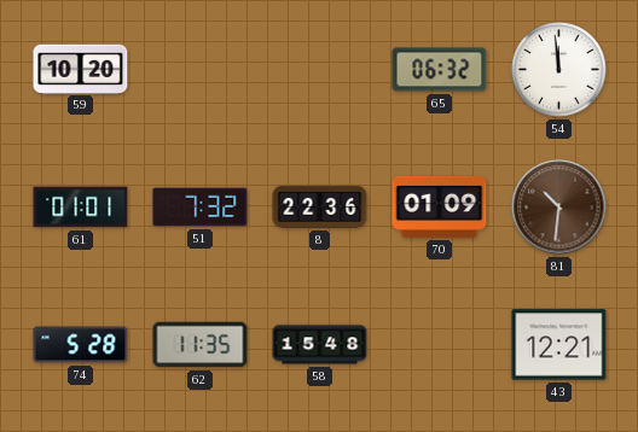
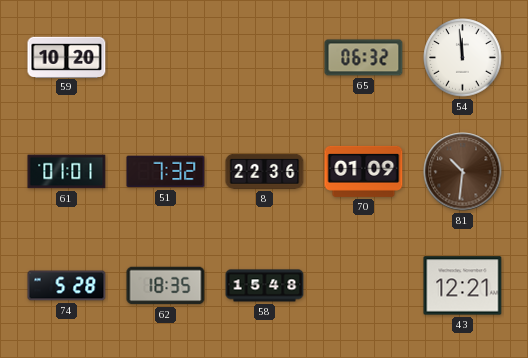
62: 11:35 -> 18:35
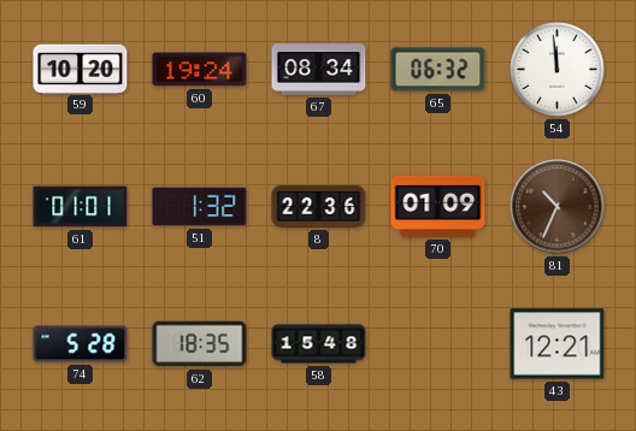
60: none -> 19:24
67: none -> 08:34
51: 7:32 -> 1:32
81: 10:31 -> 10:34
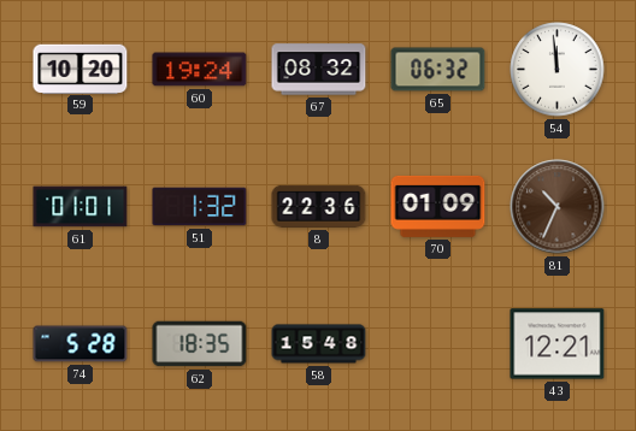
67: 08:34 -> 08:32
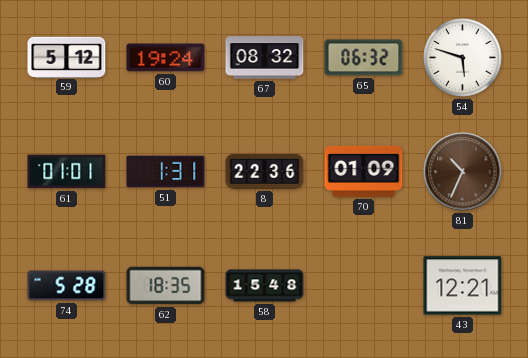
59: 10:20 -> 5:12
54: 11:59 -> 5:48
51: 1:32 -> 1:31
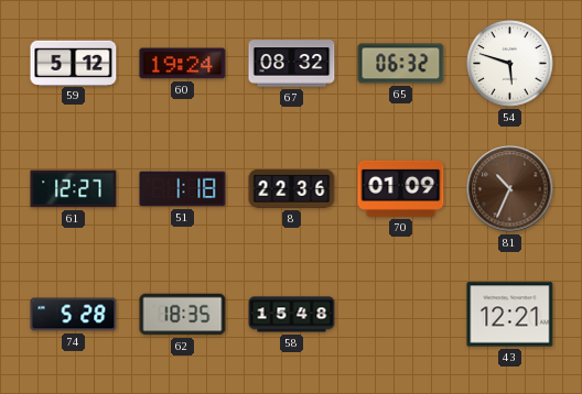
61: 01:01 -> 12:27
51: 1:31 -> 1:18
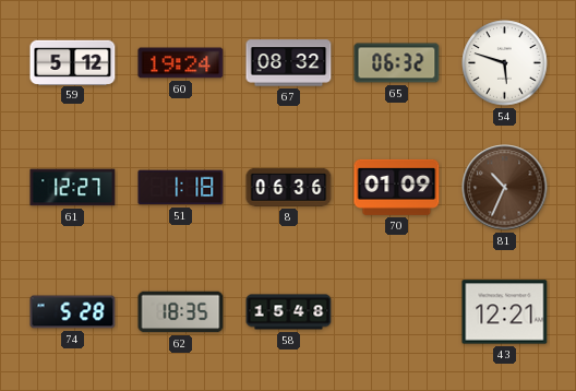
8: 22:36 -> 06:36
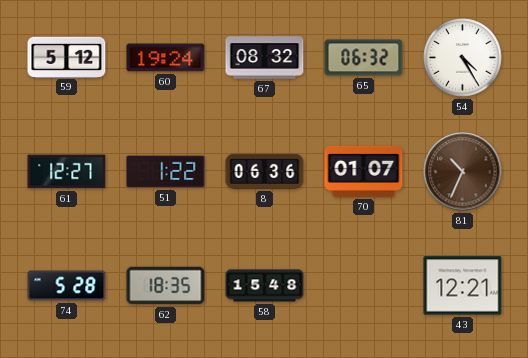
54: 5:48 -> 4:25
51: 1:18 -> 1:22
70: 01:09 -> 01:07
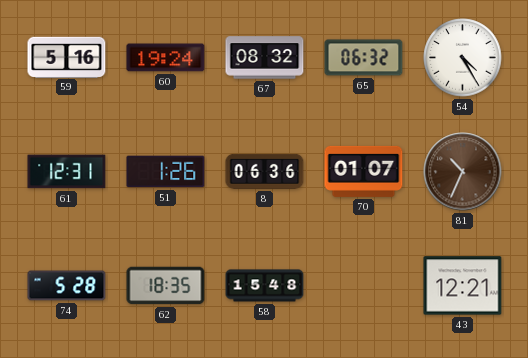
59: 5:12 -> 5:16
61: 12:27 -> 12:31
51: 1:22 -> 1:26
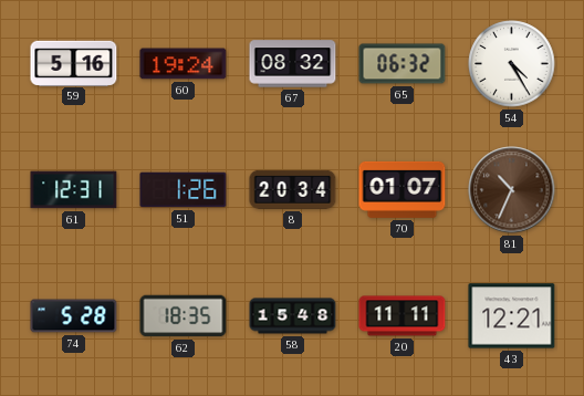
8: 06:36 -> 20:34
20: none -> 11:11
